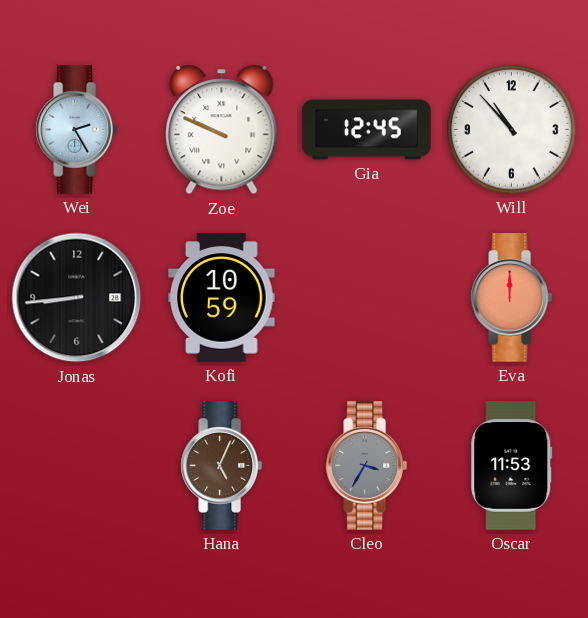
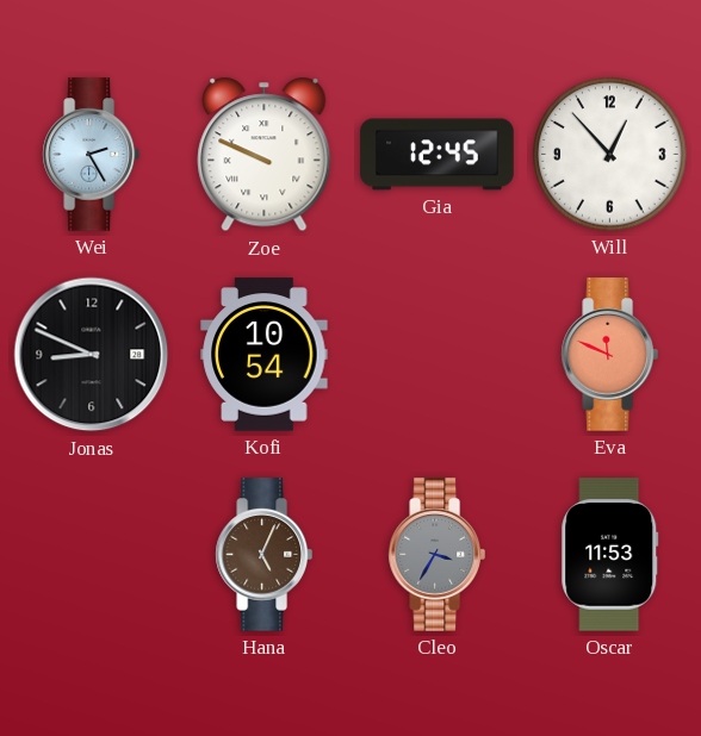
Will: 10:53 -> 12:53
Jonas: 8:44 -> 8:49
Kofi: 10:59 -> 10:54
Eva: 12:00 -> 11:49
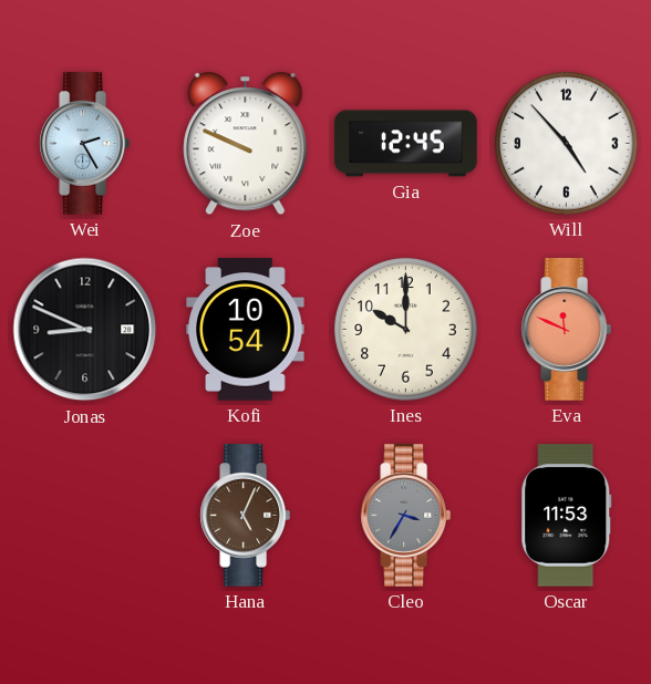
Will: 12:53 -> 4:53
Ines: none -> 10:00
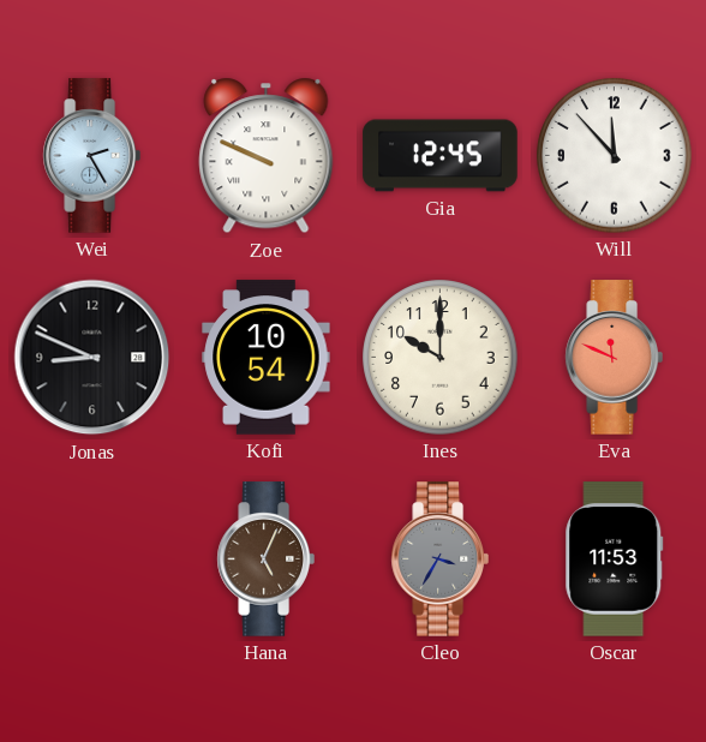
Will: 4:53 -> 11:53
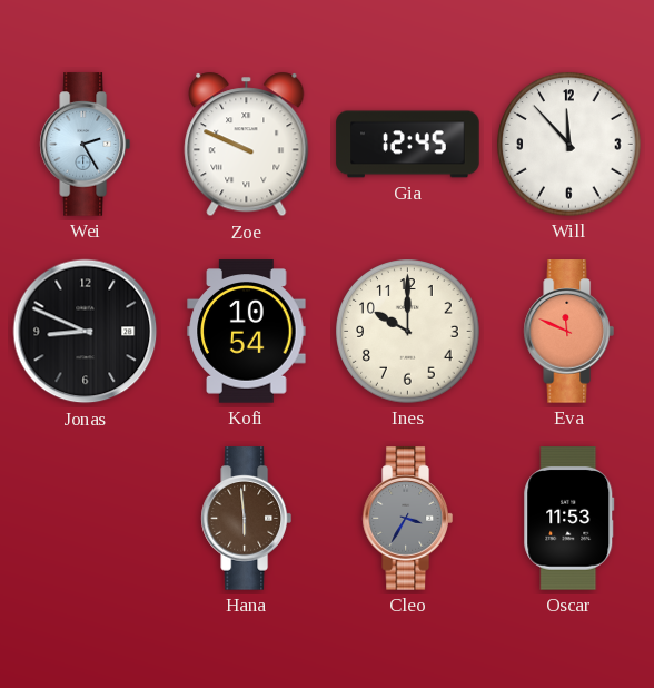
Hana: 5:04 -> 5:59
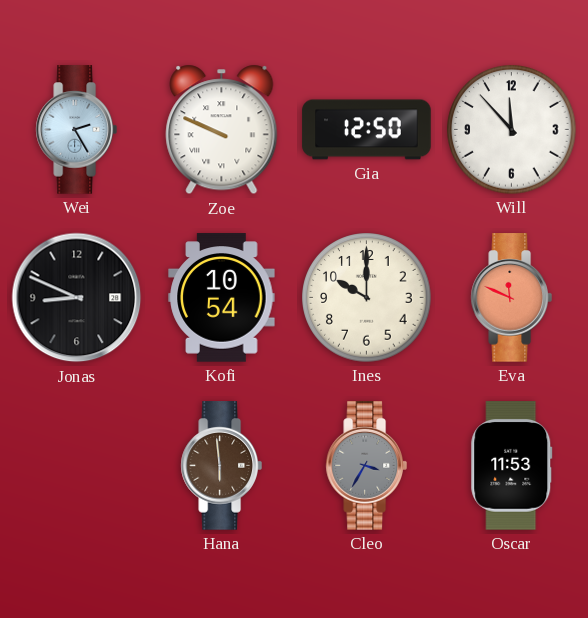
Gia: 12:45 -> 12:50
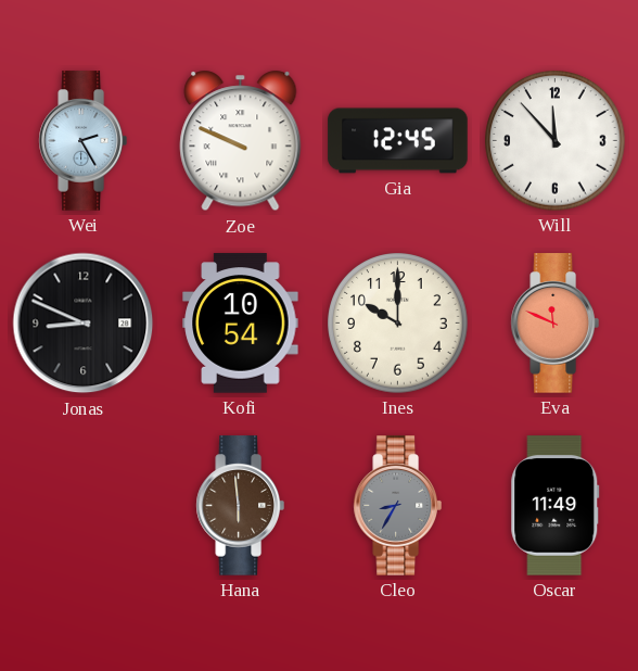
Gia: 12:50 -> 12:45
Cleo: 3:35 -> 8:35
Oscar: 11:53 -> 11:49
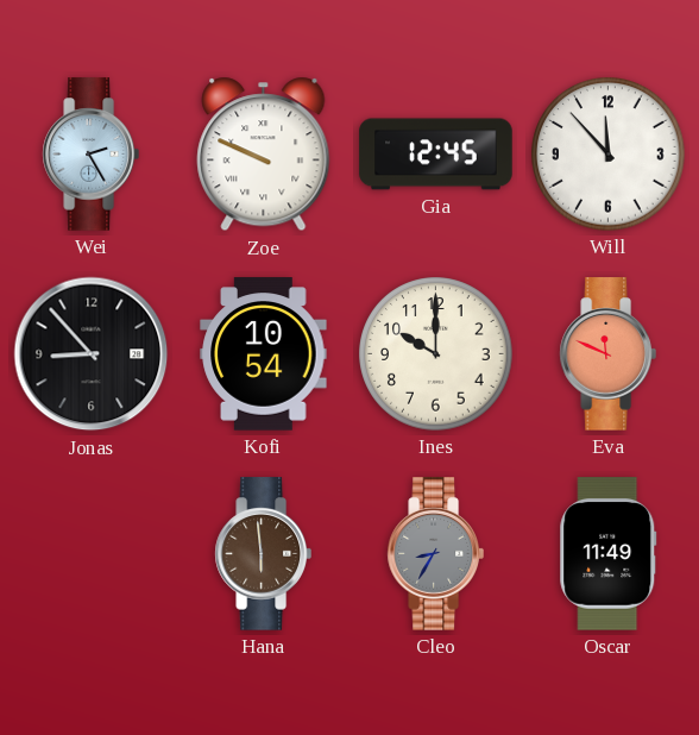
Jonas: 8:49 -> 8:53
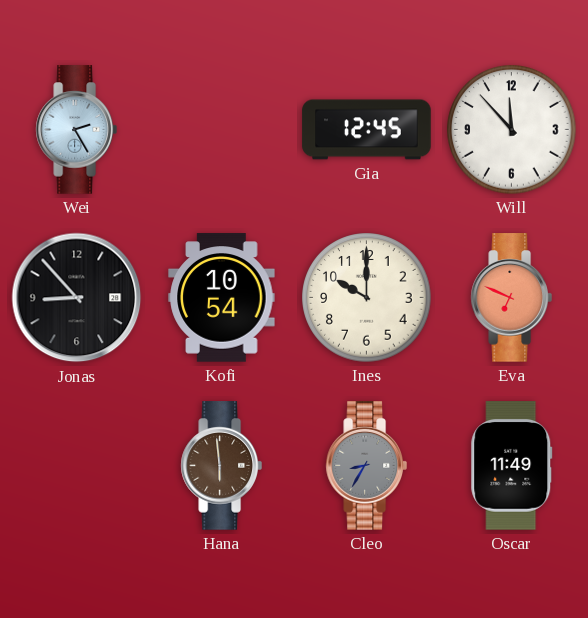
Zoe: 9:49 -> none
Eva: 11:49 -> 6:49
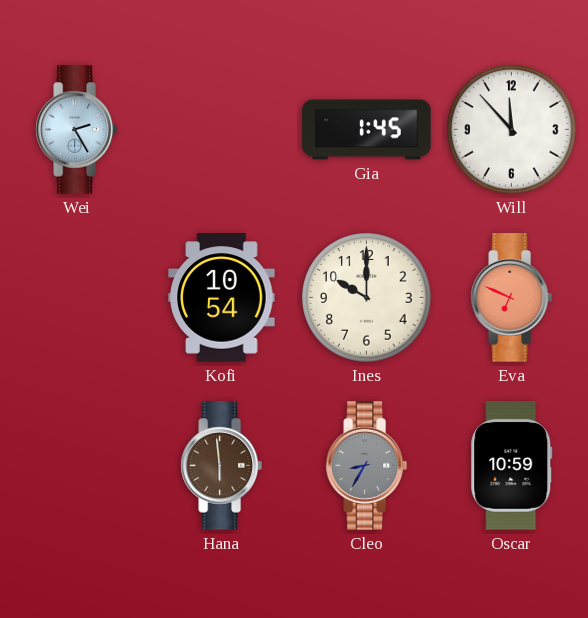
Gia: 12:45 -> 1:45
Jonas: 8:53 -> none
Oscar: 11:49 -> 10:59
